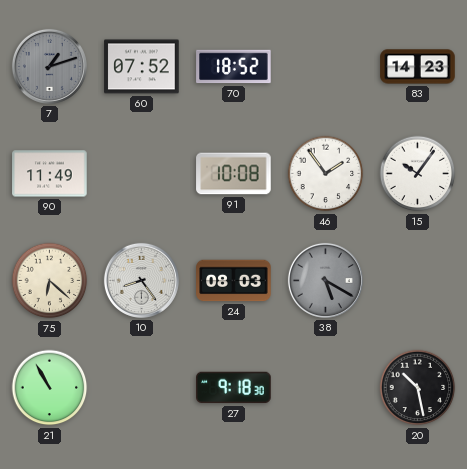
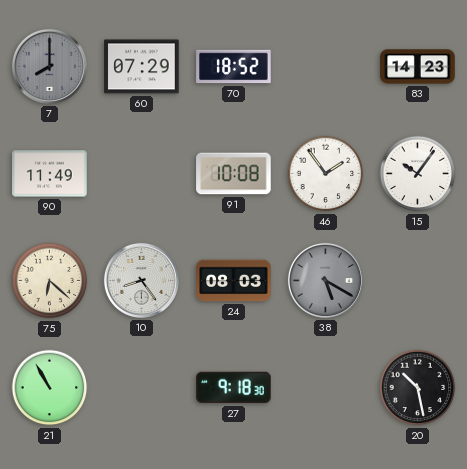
7: 1:12 -> 8:00
60: 07:52 -> 07:29
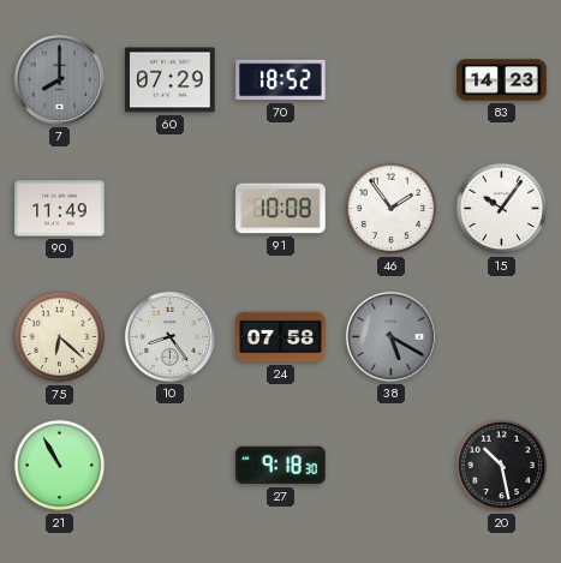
24: 08:03 -> 07:58
